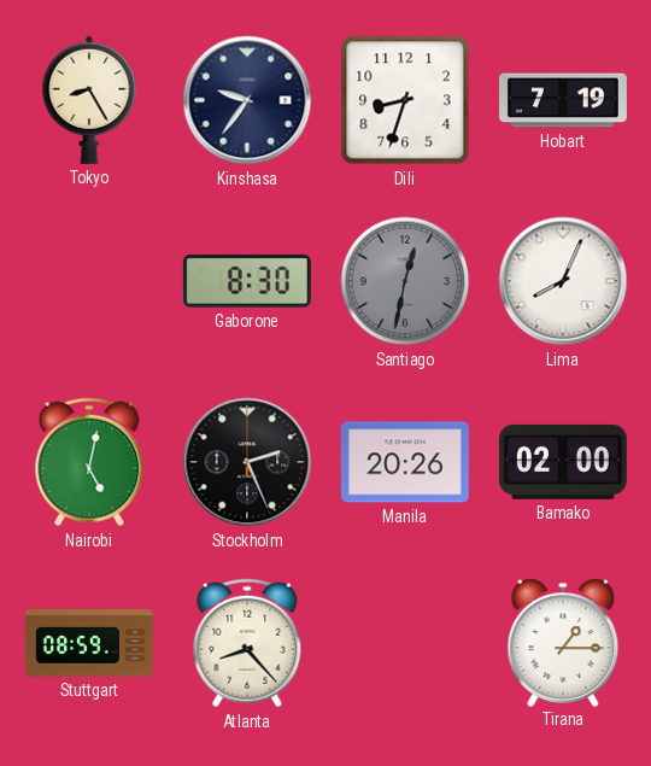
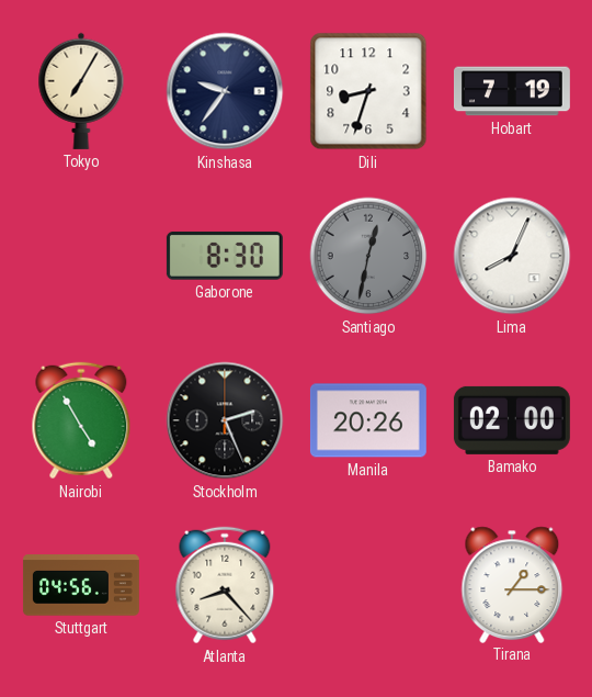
Tokyo: 8:25 -> 7:05
Nairobi: 5:02 -> 4:55
Stuttgart: 08:59 -> 04:56
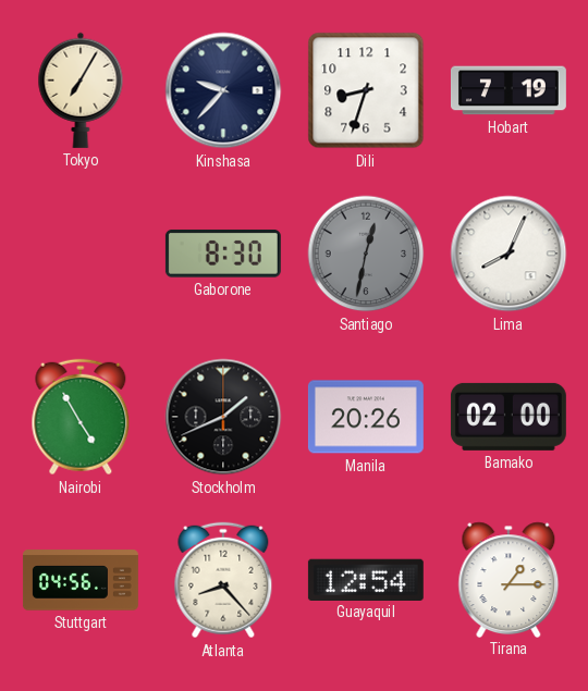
Kinshasa: 9:36 -> 9:37
Stockholm: 2:26 -> 1:41
Guayaquil: none -> 12:54
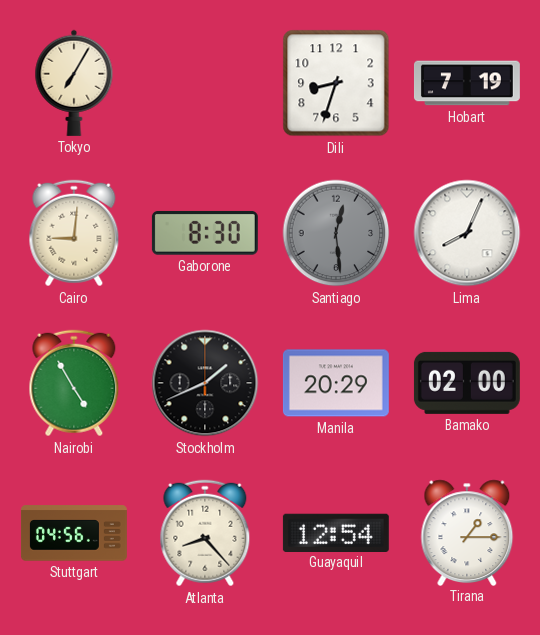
Kinshasa: 9:37 -> none
Cairo: none -> 9:01
Santiago: 12:32 -> 12:29
Manila: 20:26 -> 20:29
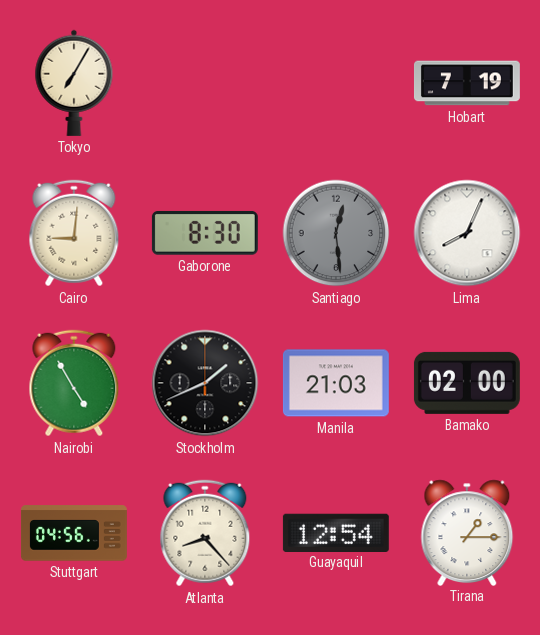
Dili: 8:33 -> none
Manila: 20:29 -> 21:03
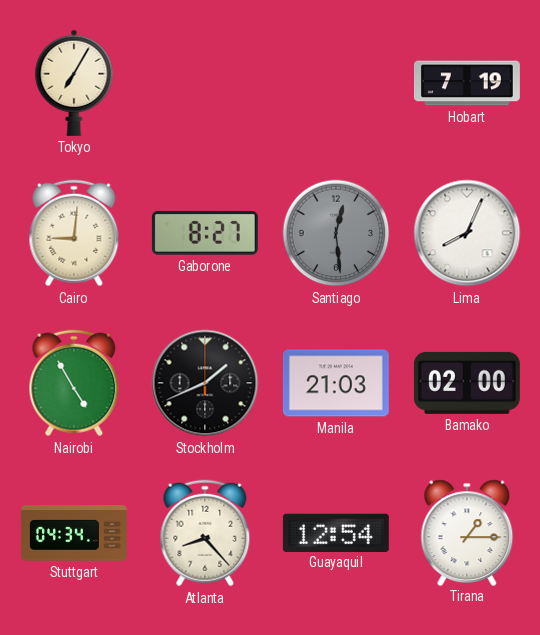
Gaborone: 8:30 -> 8:27
Stuttgart: 04:56 -> 04:34
